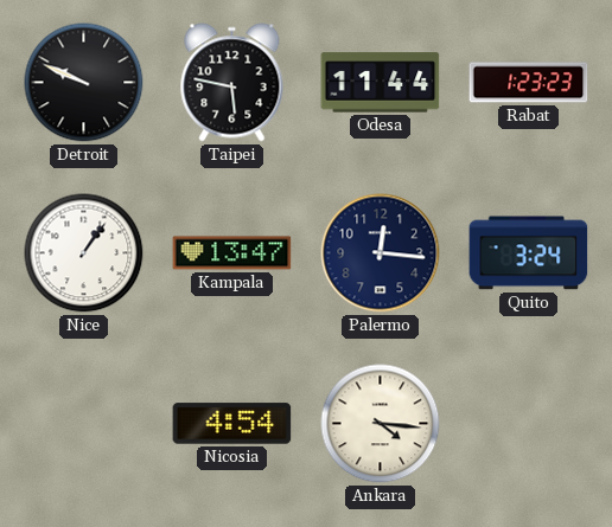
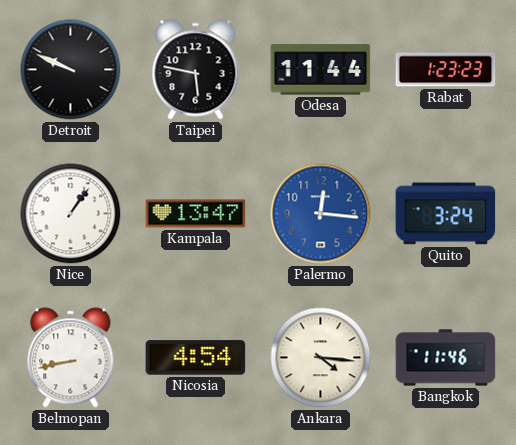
Palermo dial: navy -> blue
Belmopan: none -> 8:43
Bangkok: none -> 11:46
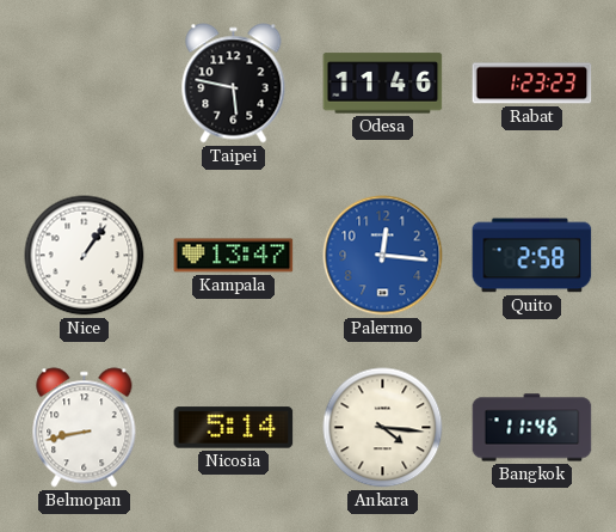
Detroit: 9:49 -> none
Odesa: 11:44 -> 11:46
Quito: 3:24 -> 2:58
Nicosia: 4:54 -> 5:14
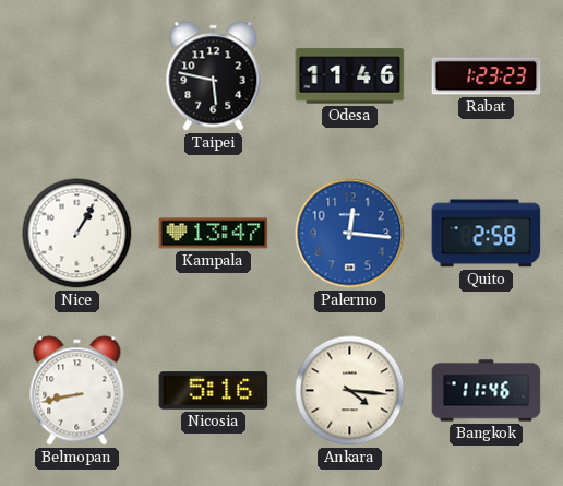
Nice: 1:06 -> 1:05
Nicosia: 5:14 -> 5:16
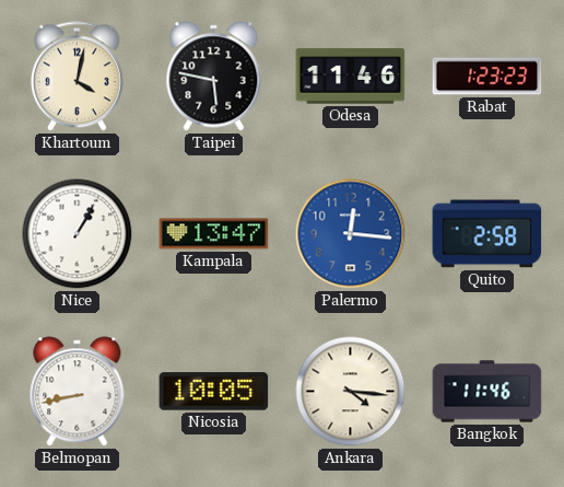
Khartoum: none -> 4:02
Nicosia: 5:16 -> 10:05
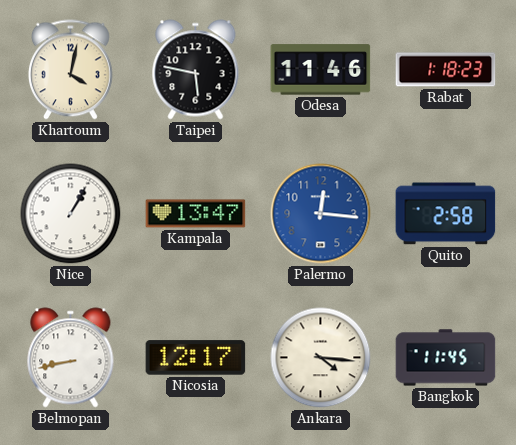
Rabat: 1:23 -> 1:18
Nicosia: 10:05 -> 12:17
Bangkok: 11:46 -> 11:45
